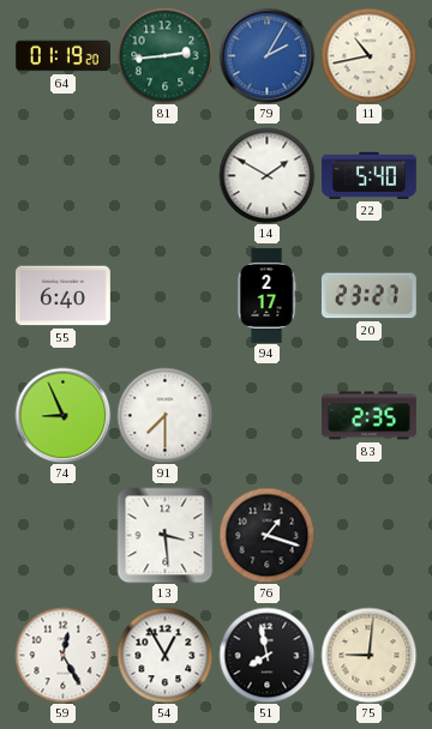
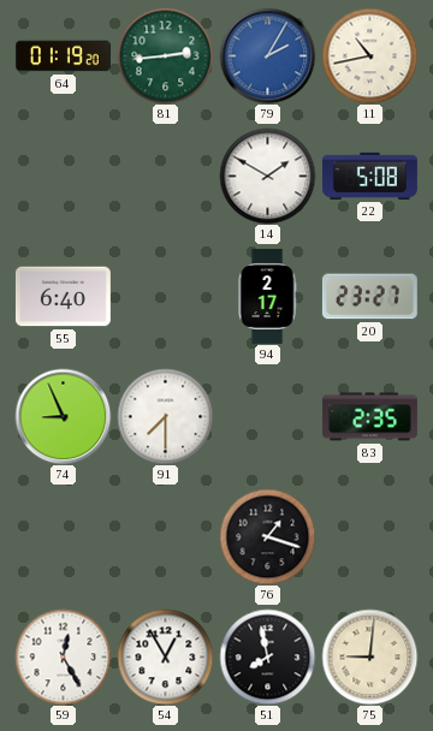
22: 5:40 -> 5:08
13: 3:29 -> none
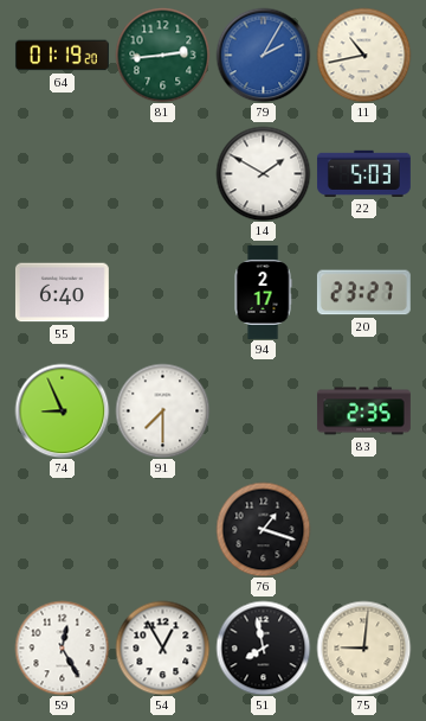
22: 5:08 -> 5:03
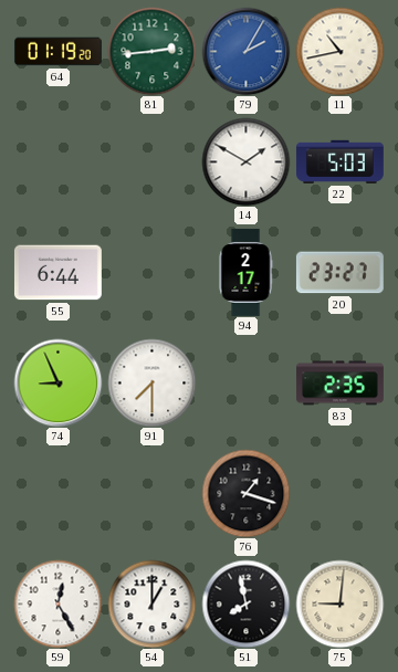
55: 6:40 -> 6:44
54: 12:55 -> 1:00
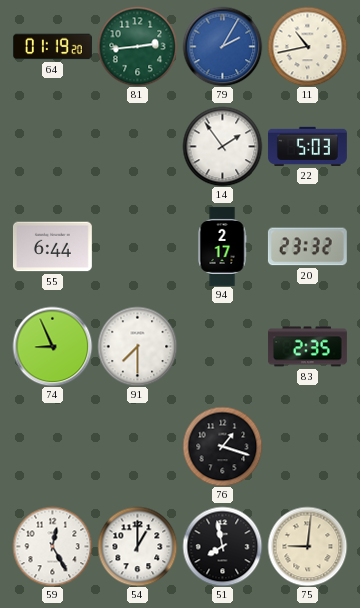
14: 1:50 -> 1:54
20: 23:27 -> 23:32
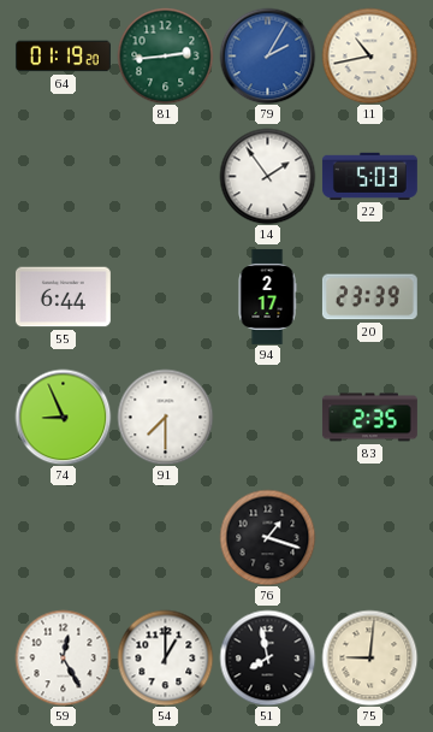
20: 23:32 -> 23:39
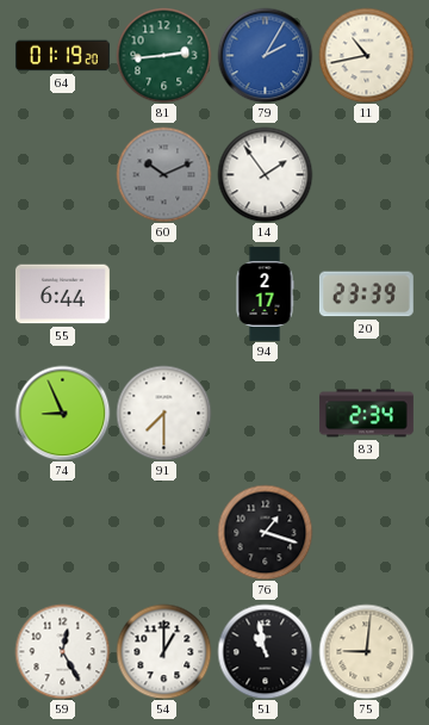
60: none -> 10:11
22: 5:03 -> none
83: 2:35 -> 2:34
51: 7:58 -> 10:58
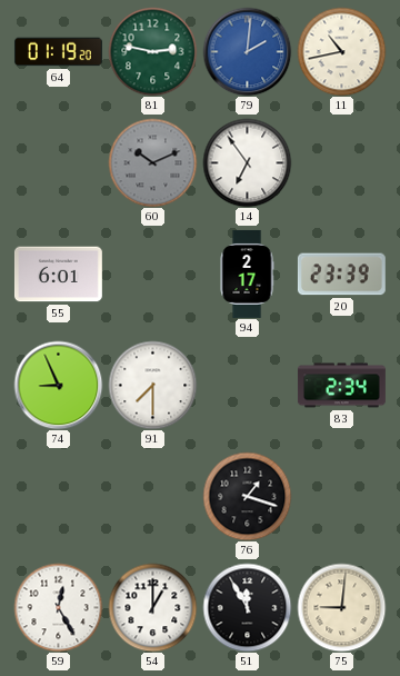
81: 2:44 -> 2:47
79: 2:05 -> 2:01
14: 1:54 -> 6:54
55: 6:44 -> 6:01
51: 10:58 -> 11:55
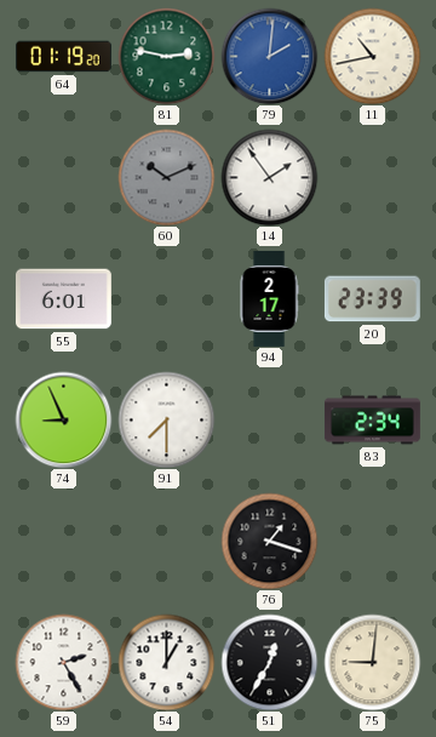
14: 6:54 -> 1:54
59: 12:25 -> 2:25
51: 11:55 -> 12:35
